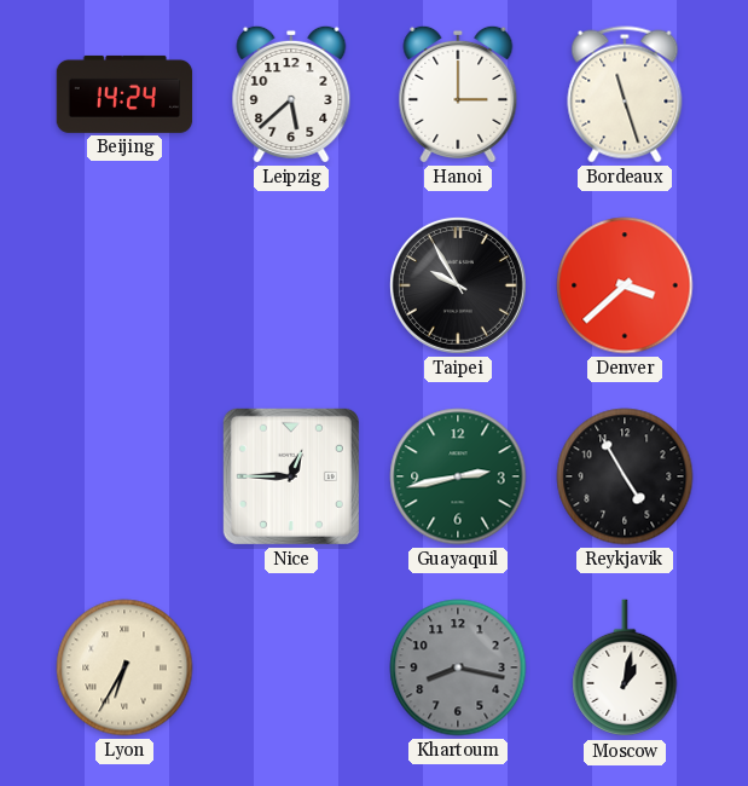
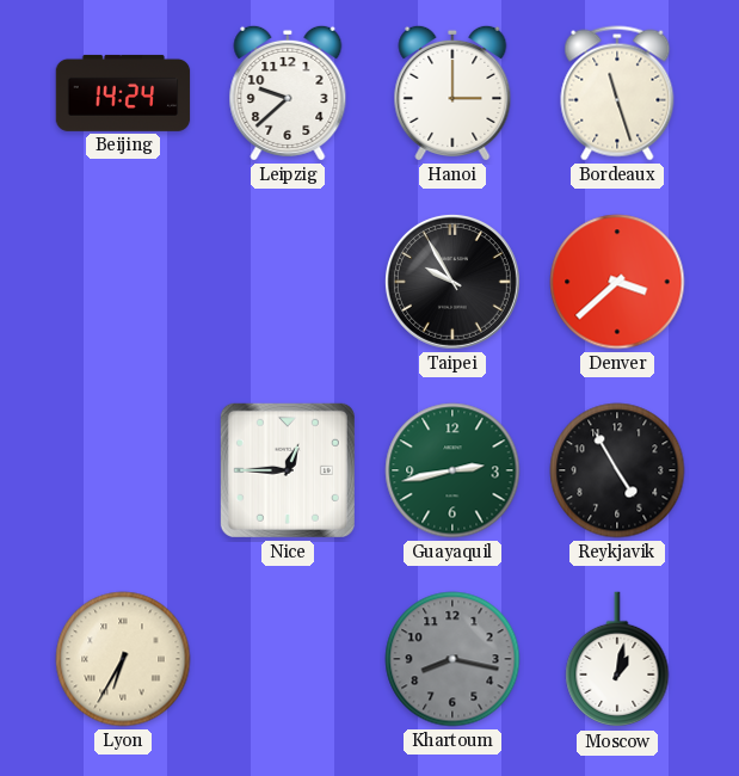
Leipzig: 5:38 -> 9:38
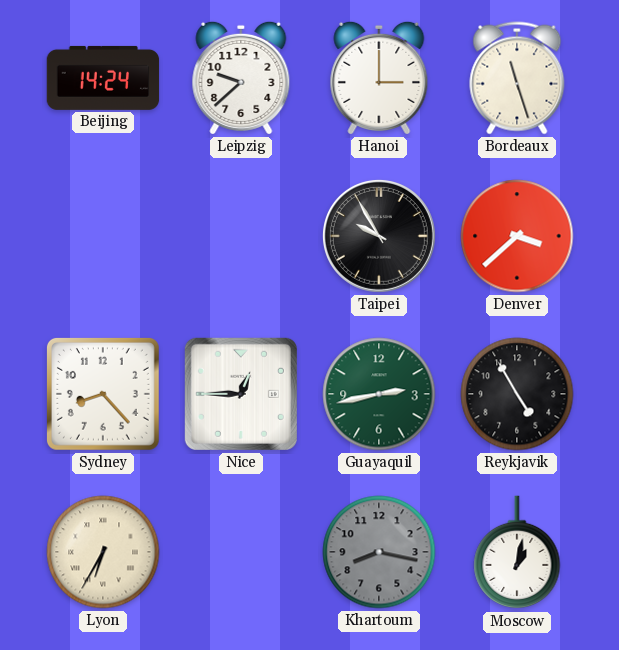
Sydney: none -> 8:23
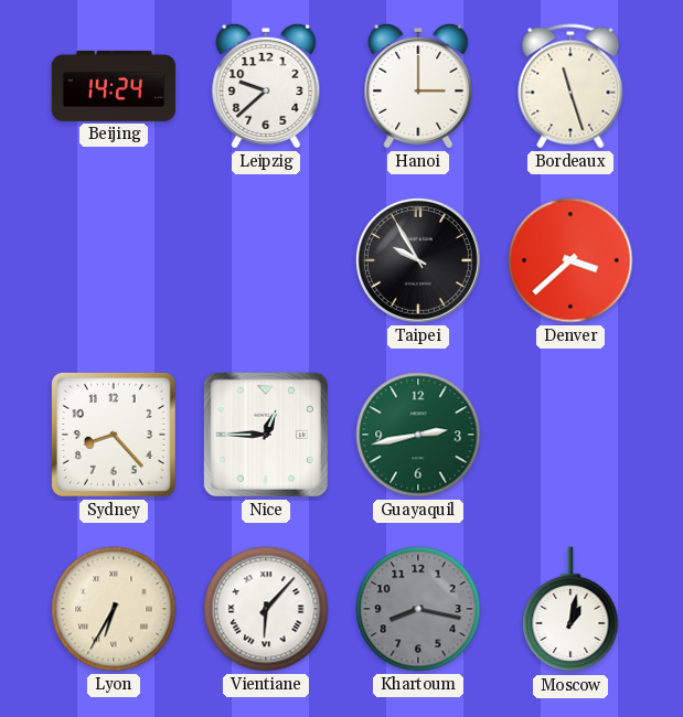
Reykjavik: 4:55 -> none
Vientiane: none -> 6:07
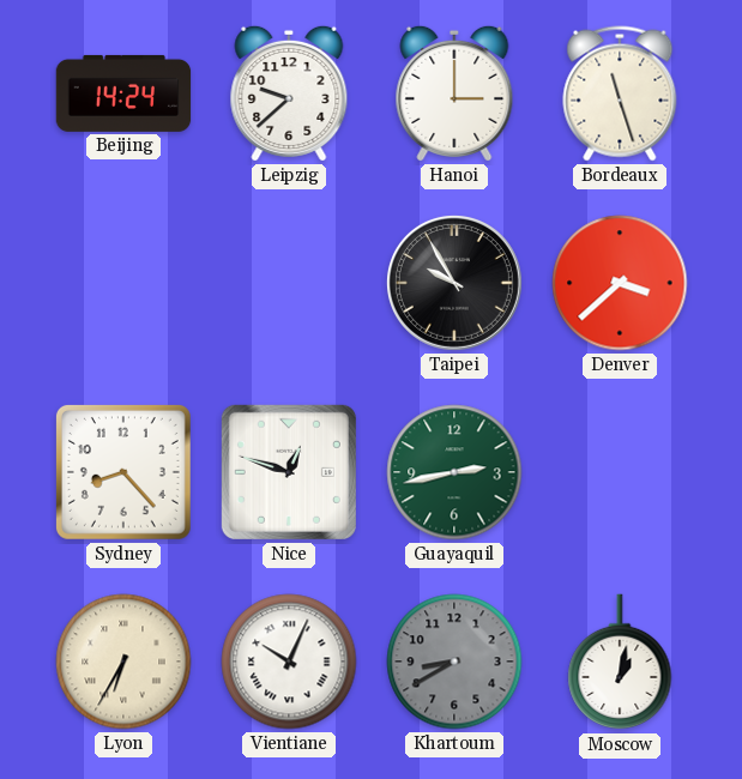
Nice: 12:45 -> 12:48
Vientiane: 6:07 -> 10:04
Khartoum: 8:17 -> 8:40
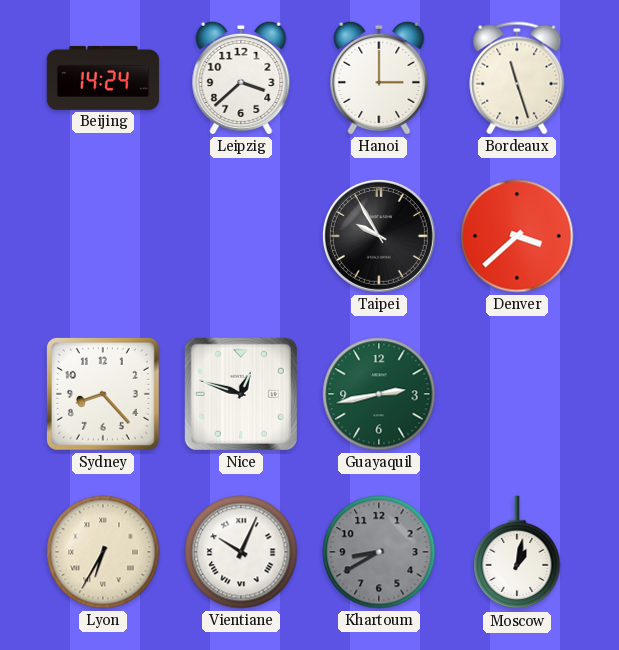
Leipzig: 9:38 -> 3:38
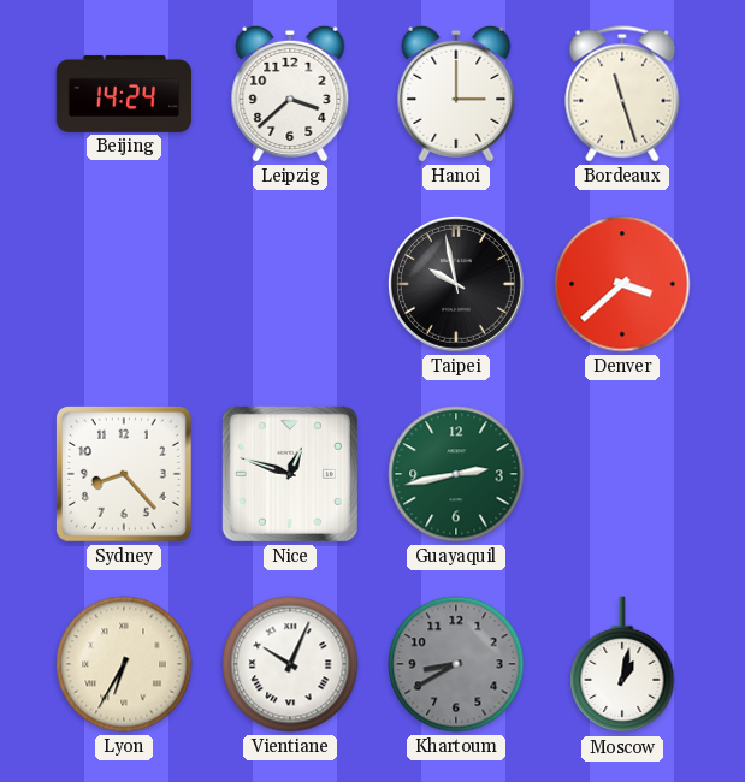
Taipei: 9:55 -> 9:58
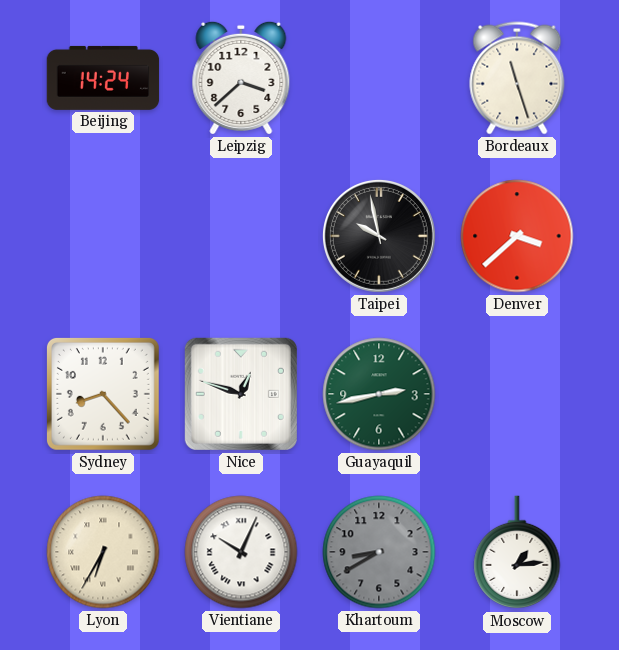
Hanoi: 3:00 -> none
Moscow: 1:02 -> 1:14
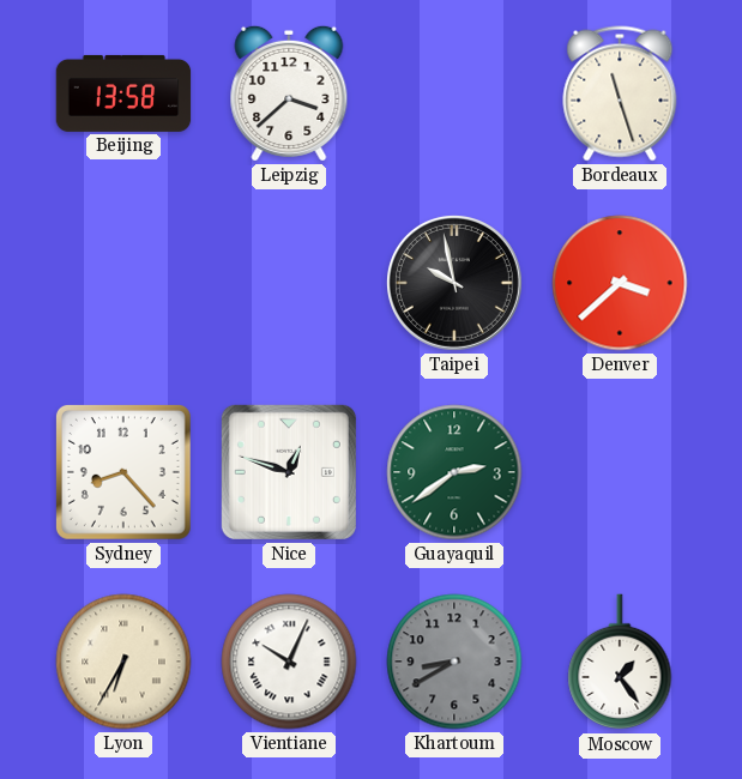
Beijing: 14:24 -> 13:58
Guayaquil: 2:43 -> 2:39
Moscow: 1:14 -> 1:24
